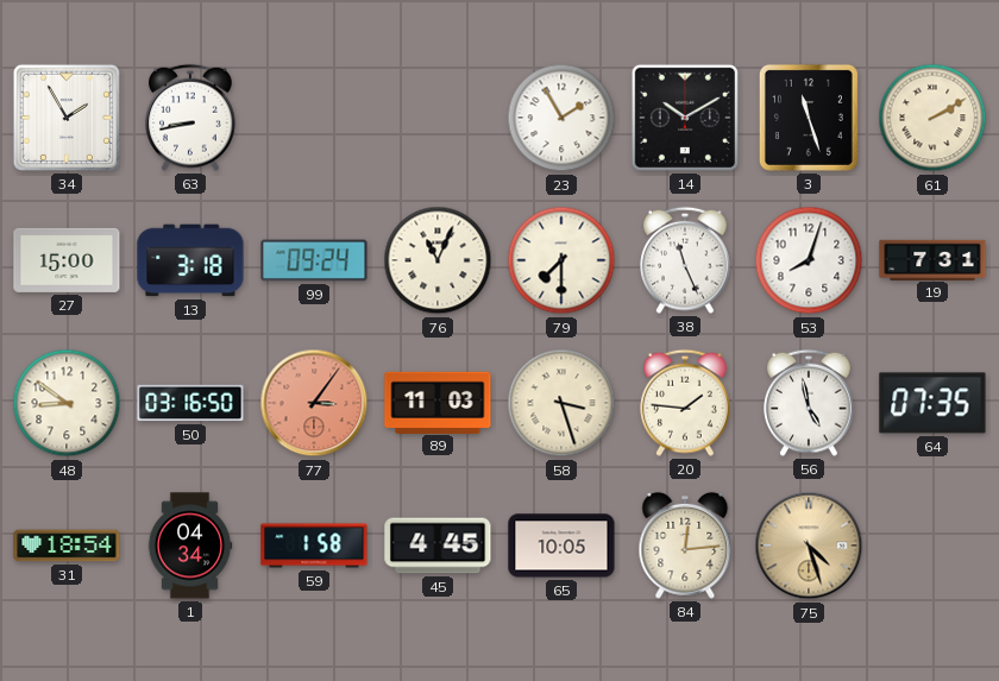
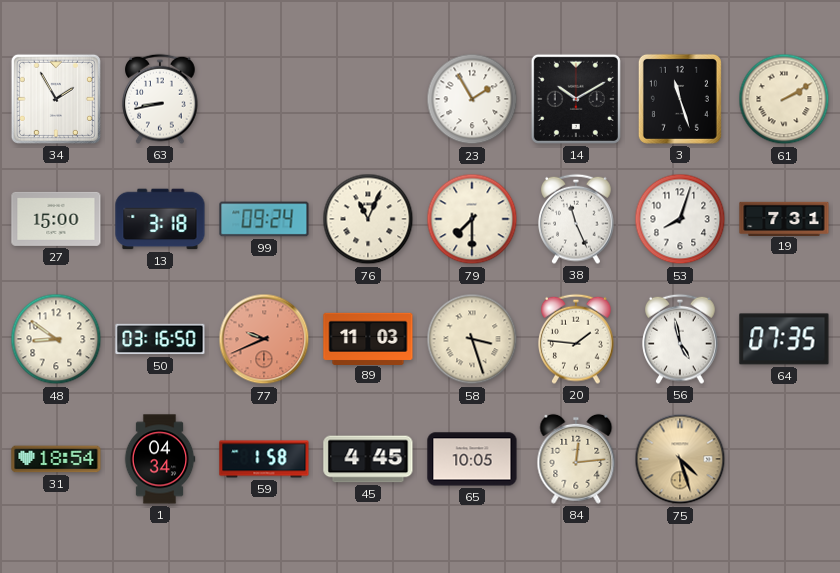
77: 3:06 -> 9:41
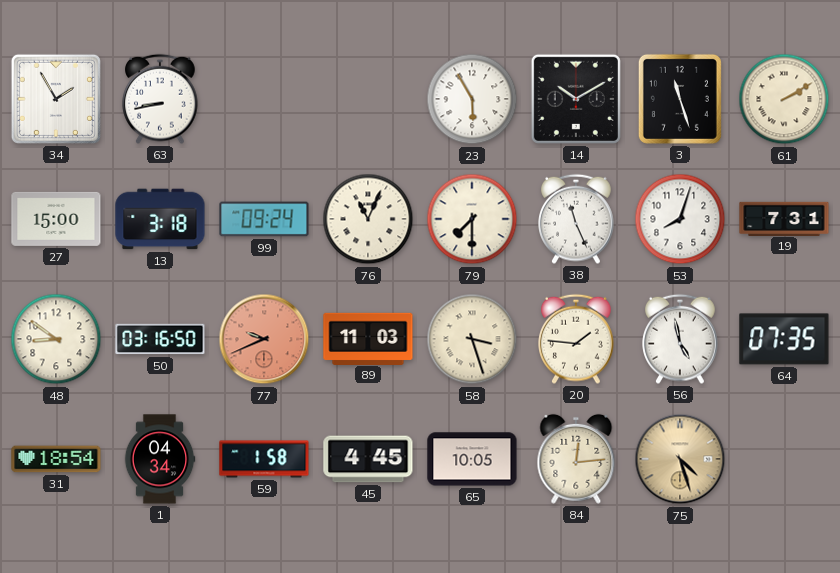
23: 1:55 -> 5:55
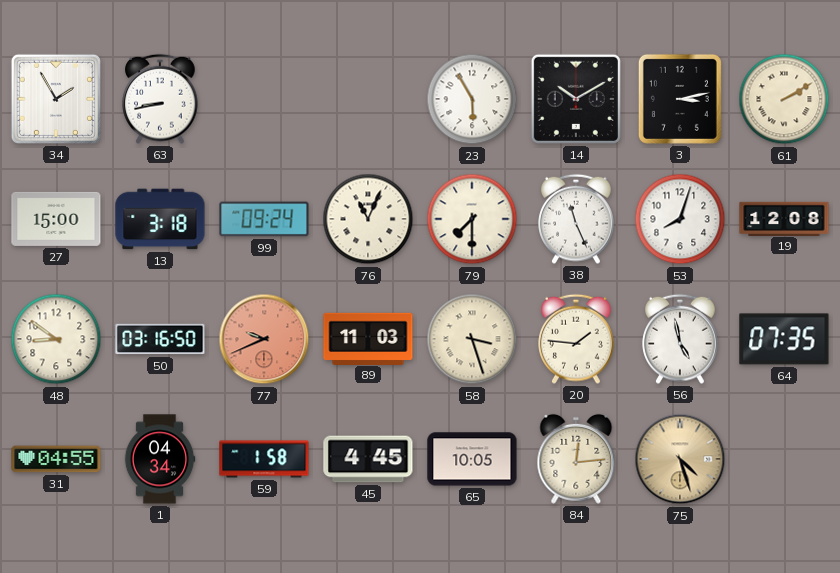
3: 11:27 -> 3:13
19: 7:31 -> 12:08
31: 18:54 -> 04:55
